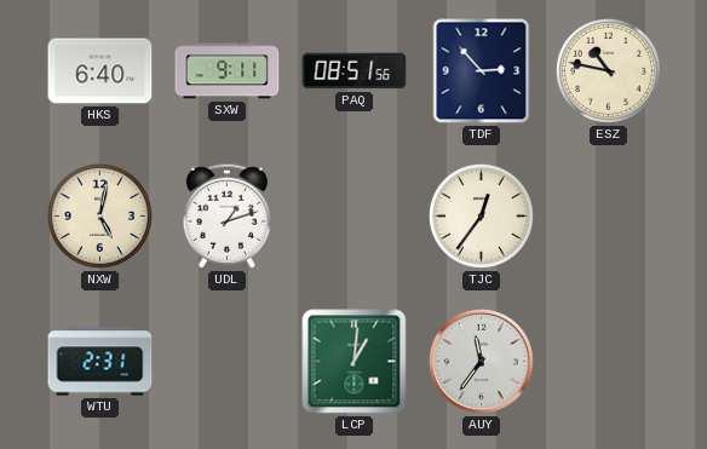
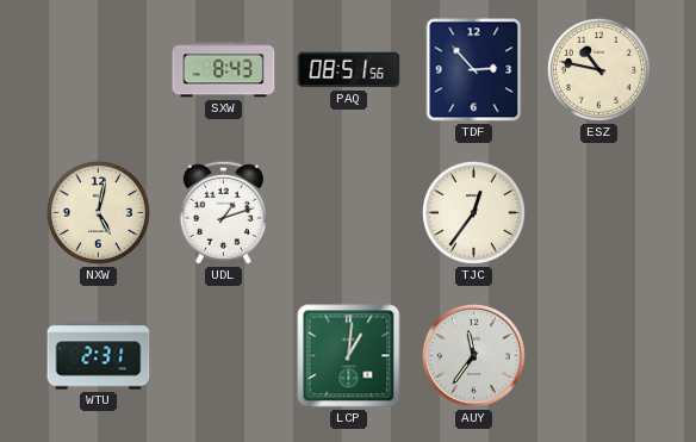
HKS: 6:40 -> none
SXW: 9:11 -> 8:43
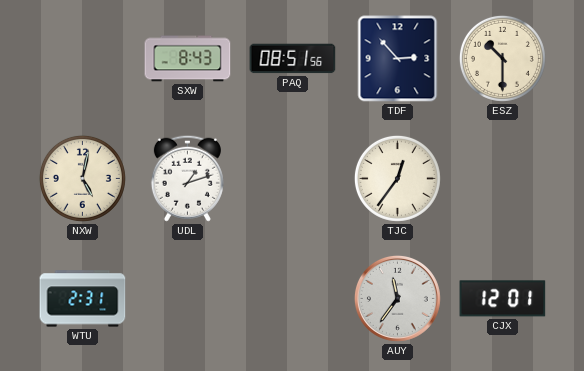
ESZ: 10:47 -> 10:30
LCP: 1:01 -> none
CJX: none -> 12:01
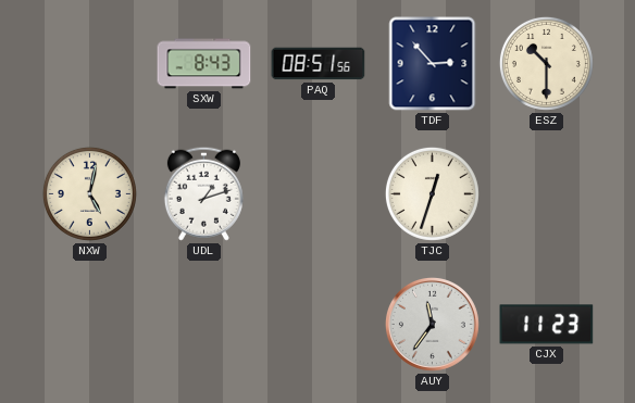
TJC: 12:36 -> 12:33
WTU: 2:31 -> none
CJX: 12:01 -> 11:23
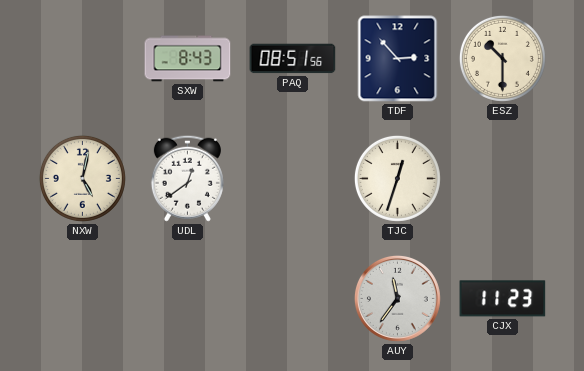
UDL: 1:12 -> 12:39
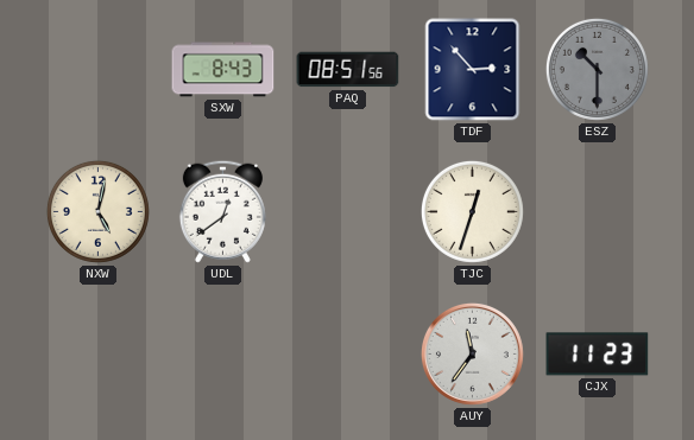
ESZ dial: cream -> grey
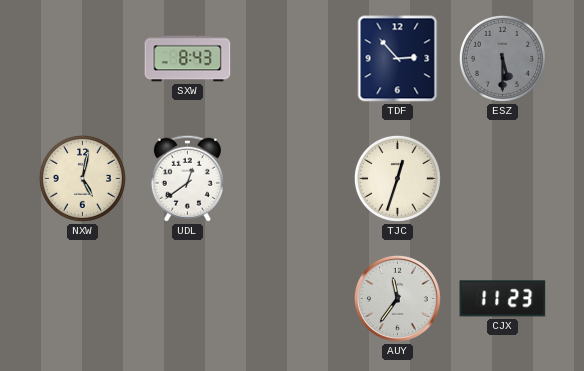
PAQ: 08:51 -> none
ESZ: 10:30 -> 5:30
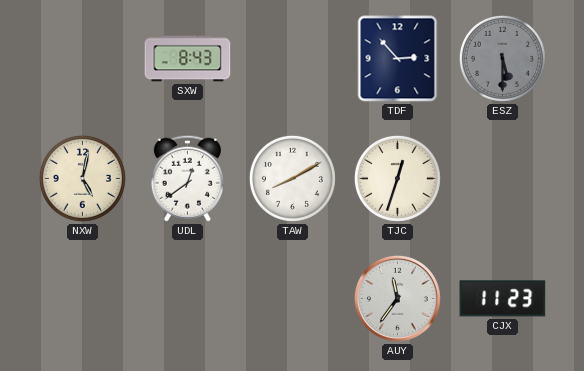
TAW: none -> 8:10
